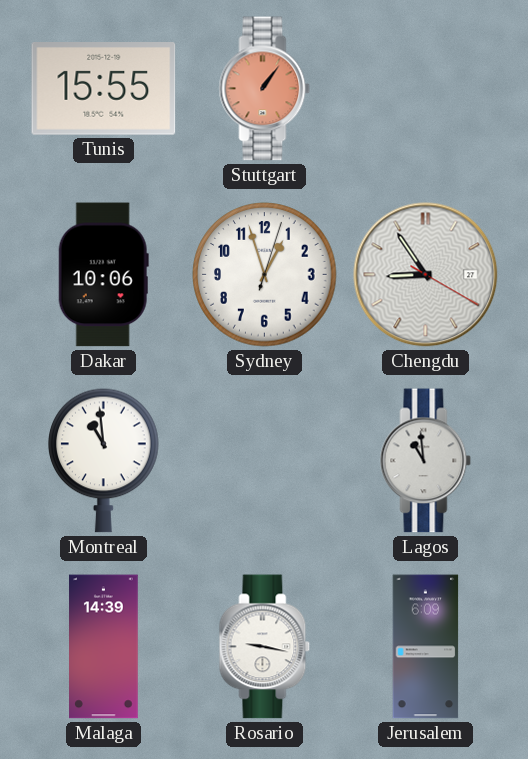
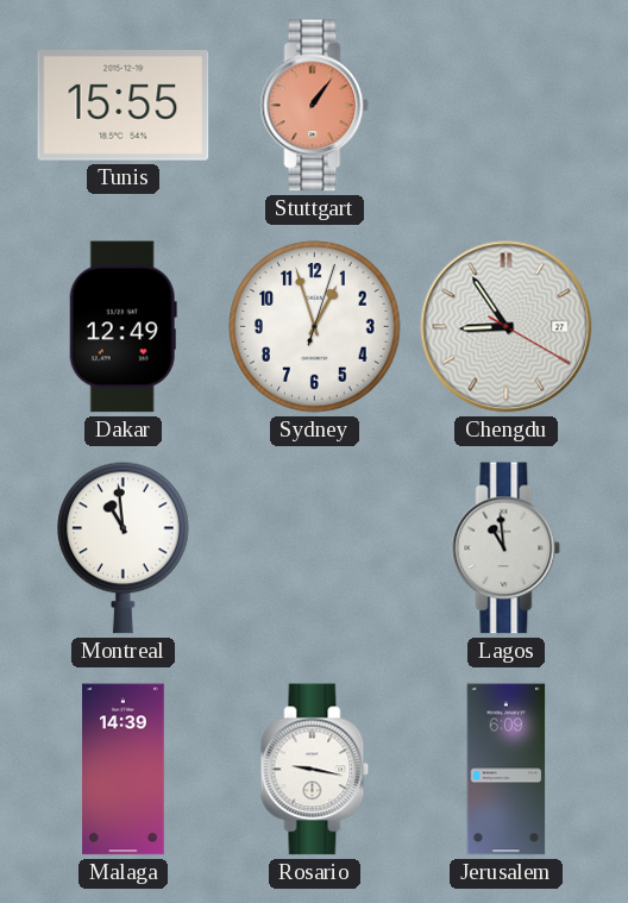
Dakar: 10:06 -> 12:49
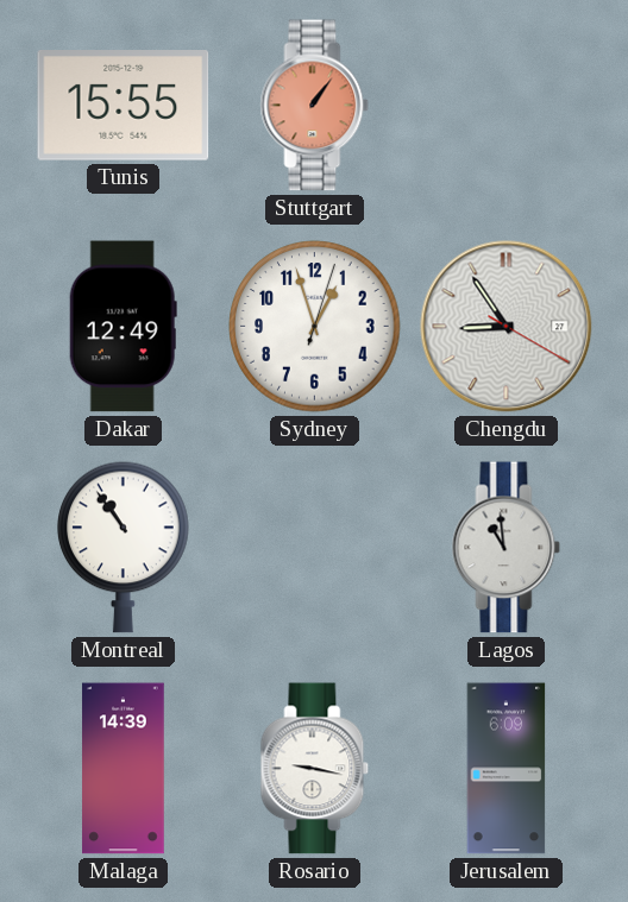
Montreal: 10:59 -> 10:54
